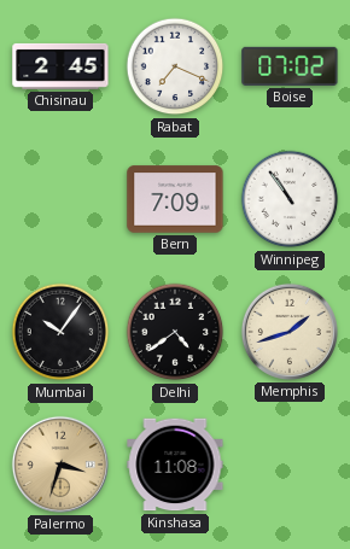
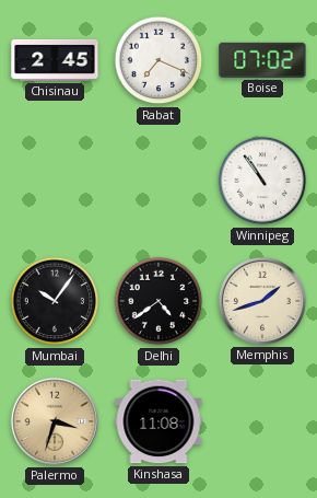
Bern: 7:09 -> none
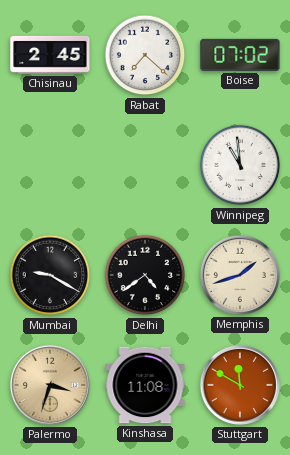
Rabat: 7:19 -> 7:22
Winnipeg: 10:54 -> 10:59
Mumbai: 10:06 -> 9:20
Stuttgart: none -> 11:50
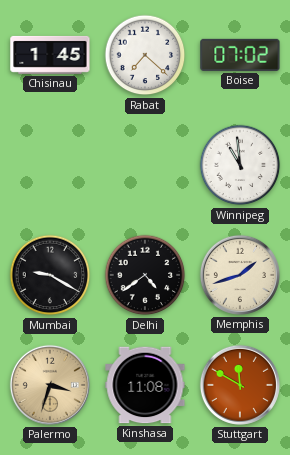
Chisinau: 2:45 -> 1:45
